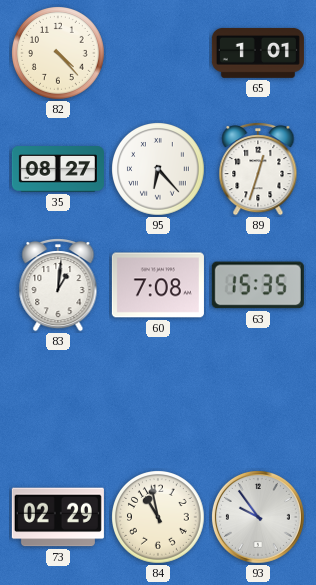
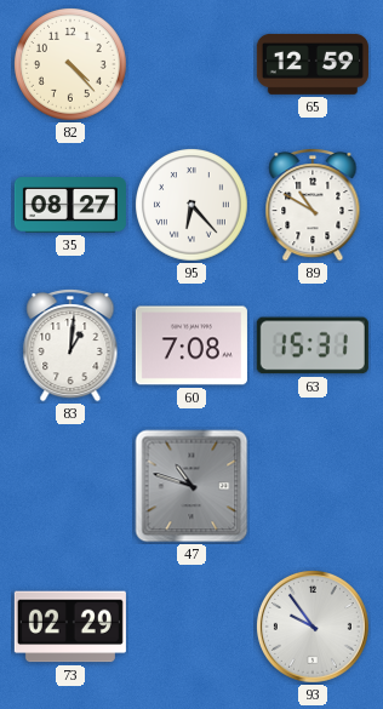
65: 1:01 -> 12:59
89: 12:33 -> 10:50
63: 15:35 -> 15:31
47: none -> 10:48
84: 10:58 -> none
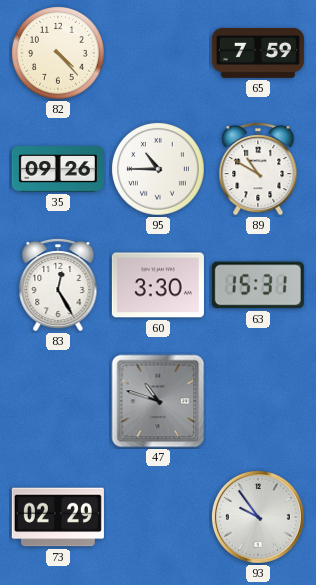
65: 12:59 -> 7:59
35: 08:27 -> 09:26
95: 6:23 -> 10:45
83: 1:01 -> 12:25
60: 7:08 -> 3:30
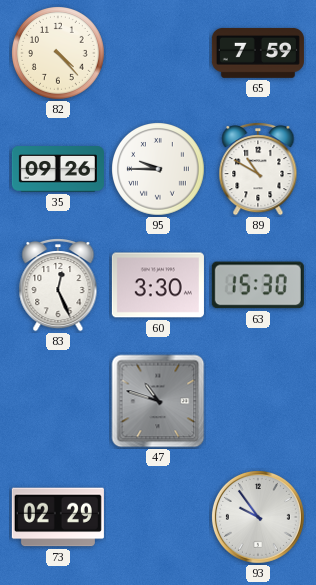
95: 10:45 -> 9:45
83: 12:25 -> 12:26
63: 15:31 -> 15:30
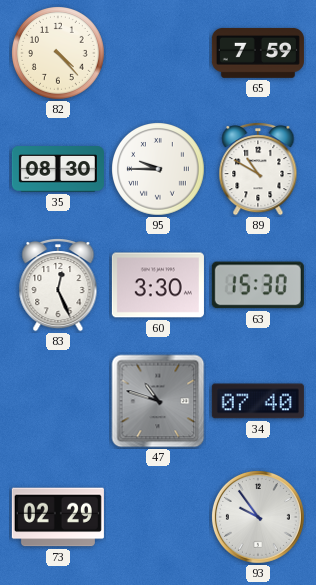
35: 09:26 -> 08:30
34: none -> 07:40
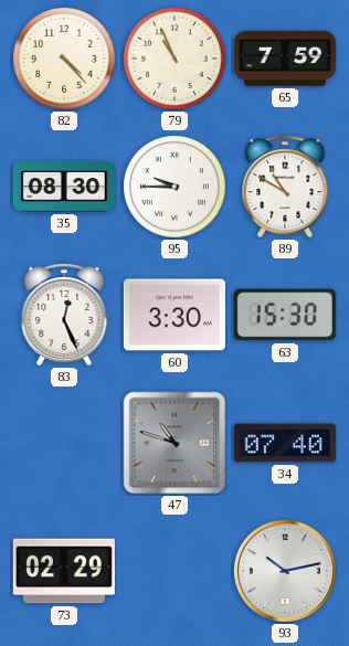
79: none -> 10:56
93: 9:54 -> 10:13
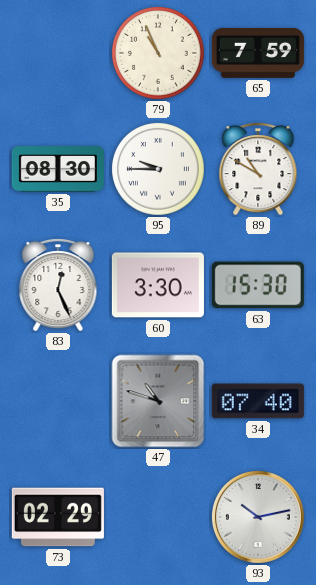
82: 4:23 -> none
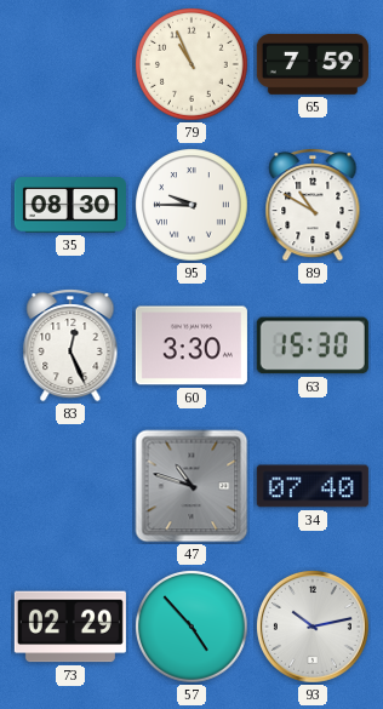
57: none -> 4:53
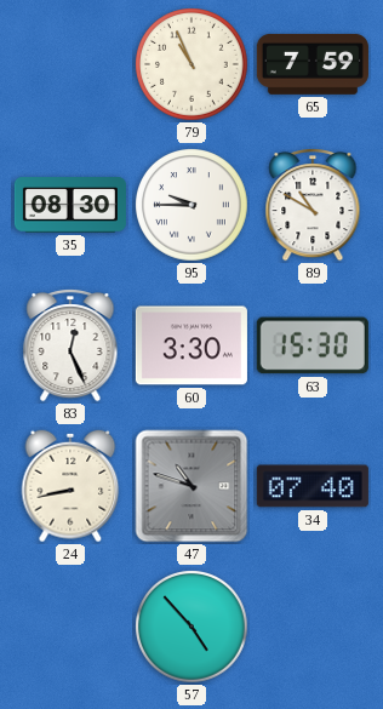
24: none -> 8:43
73: 02:29 -> none
93: 10:13 -> none
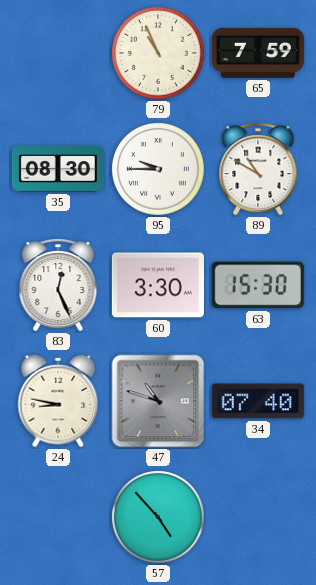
24: 8:43 -> 8:47
